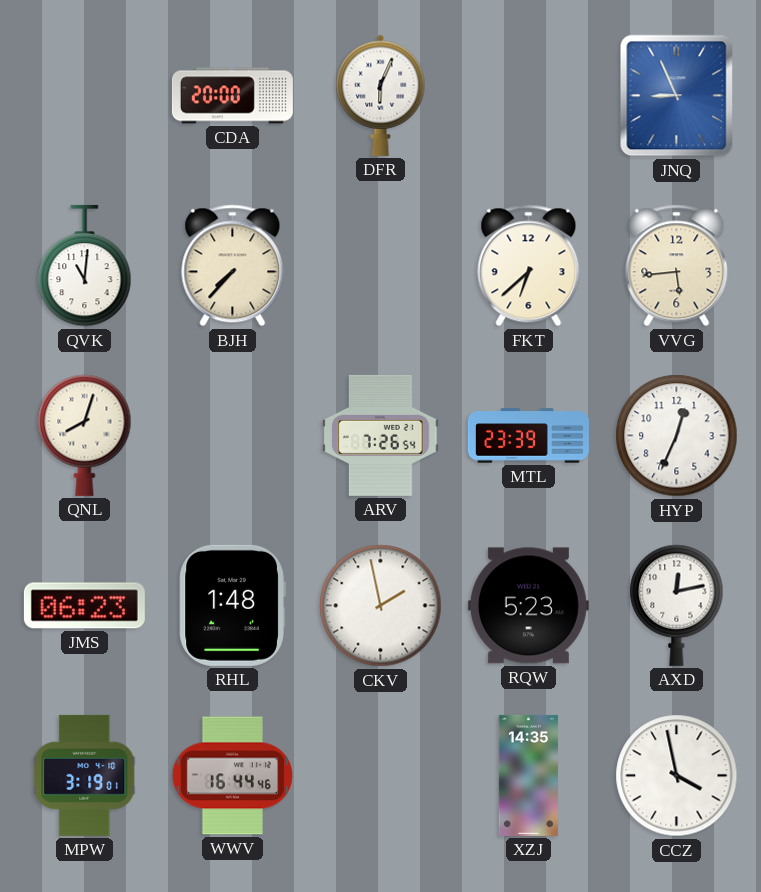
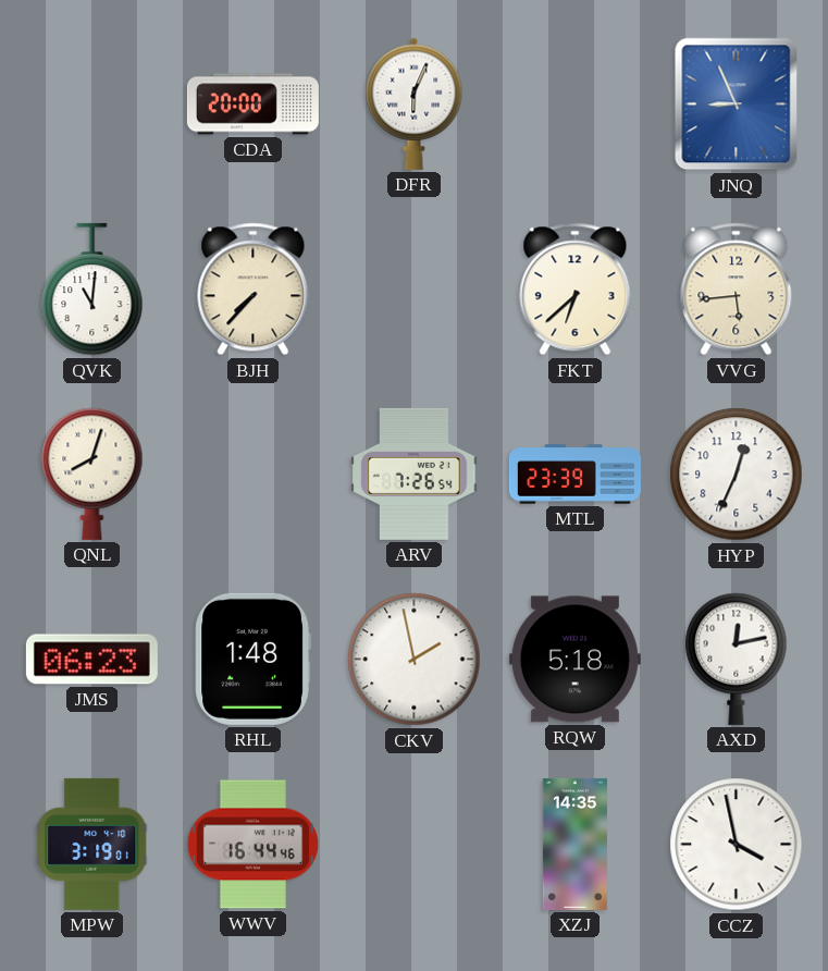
RQW: 5:23 -> 5:18
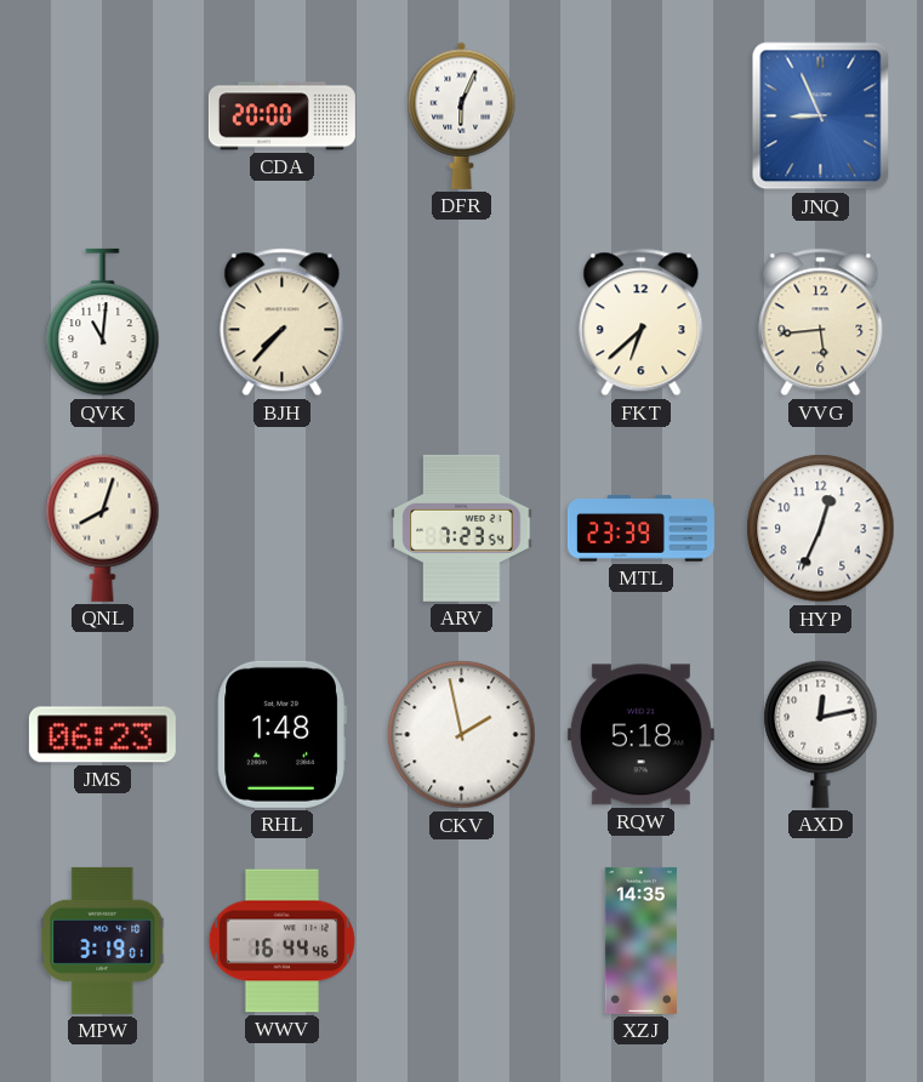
ARV: 7:26 -> 7:23
CCZ: 3:58 -> none
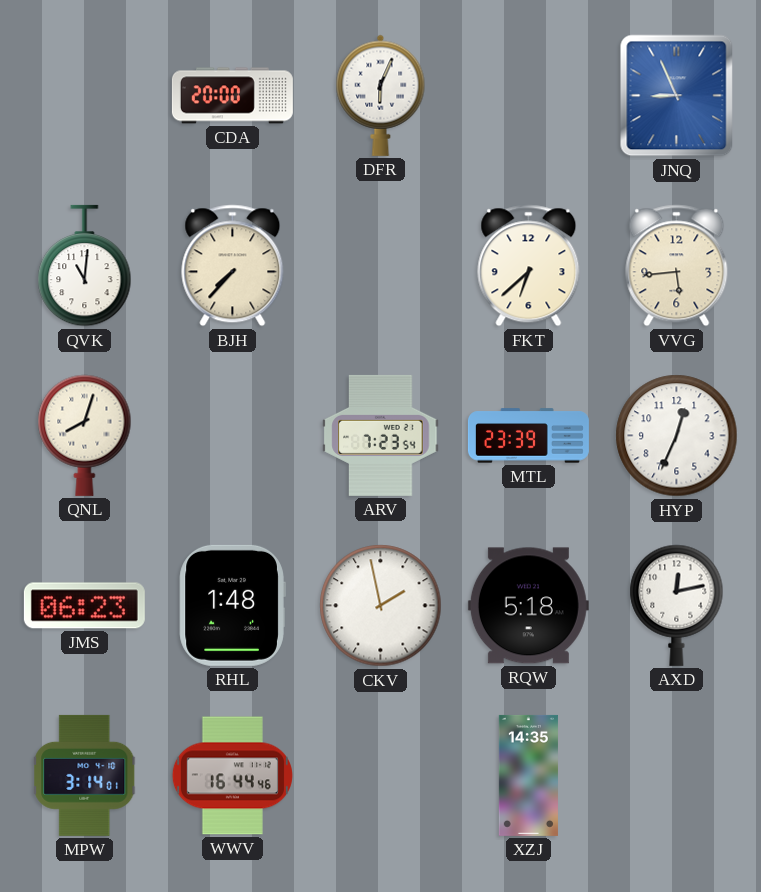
MPW: 3:19 -> 3:14
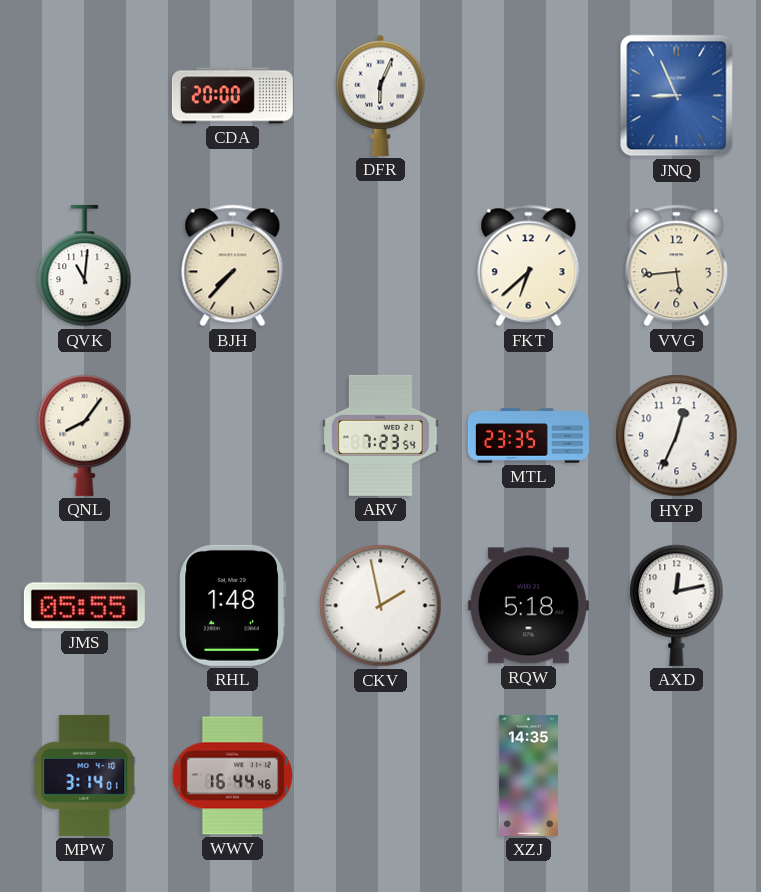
QNL: 8:03 -> 8:06
MTL: 23:39 -> 23:35
JMS: 06:23 -> 05:55
